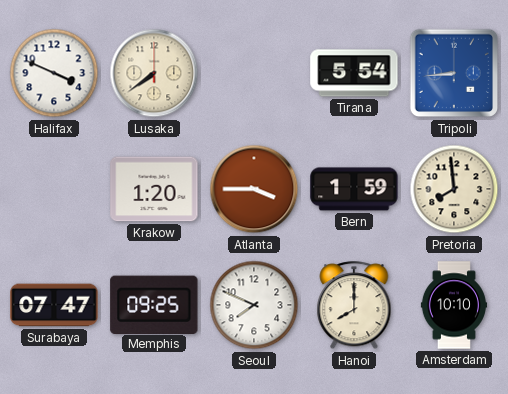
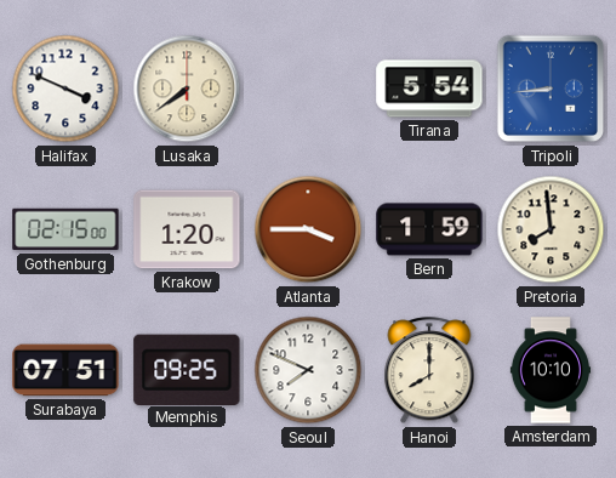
Gothenburg: none -> 02:15
Surabaya: 07:47 -> 07:51
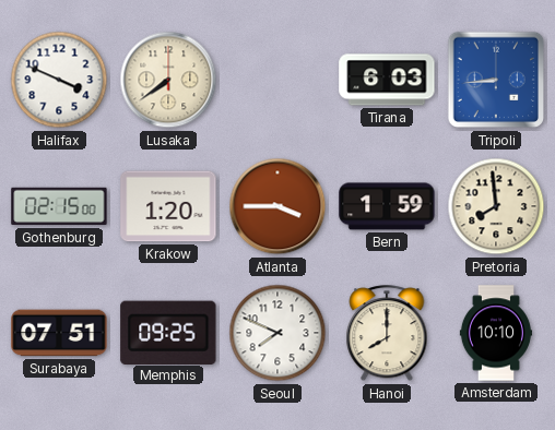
Tirana: 5:54 -> 6:03
